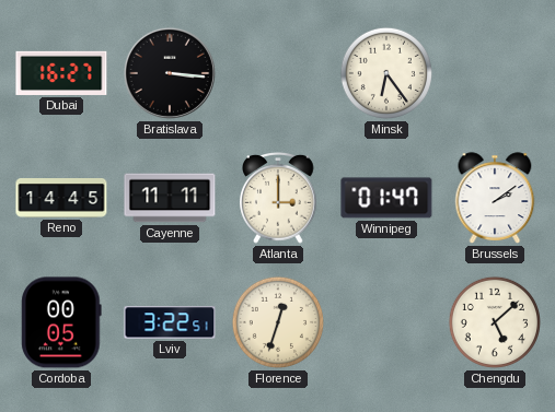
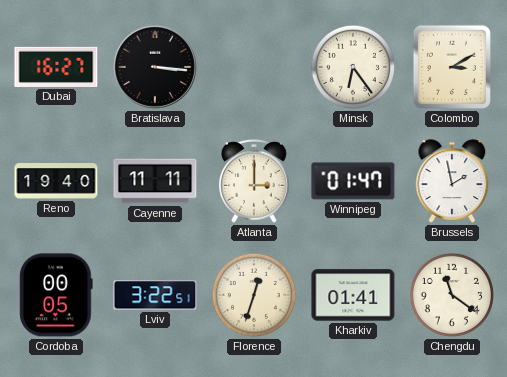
Colombo: none -> 3:10
Reno: 14:45 -> 19:40
Brussels: 2:09 -> 1:58
Kharkiv: none -> 01:41
Chengdu: 5:08 -> 11:21
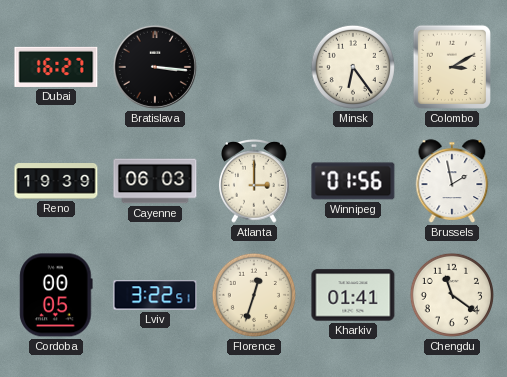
Reno: 19:40 -> 19:39
Cayenne: 11:11 -> 06:03
Winnipeg: 01:47 -> 01:56
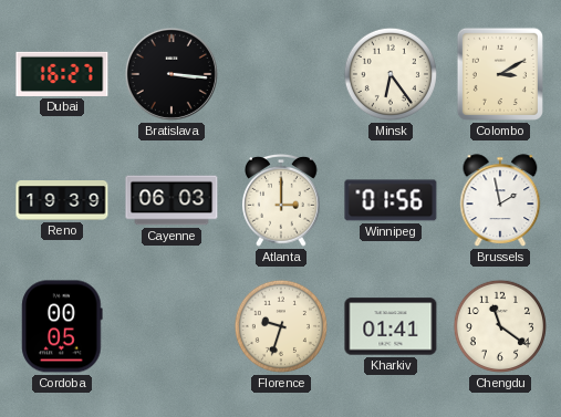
Lviv: 3:22 -> none
Florence: 12:33 -> 9:33
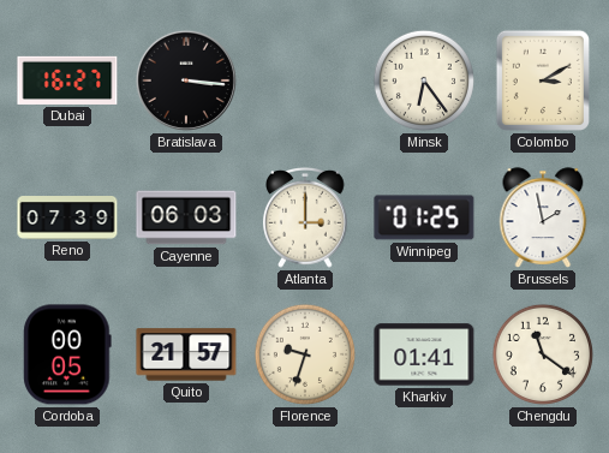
Reno: 19:39 -> 07:39
Winnipeg: 01:56 -> 01:25
Quito: none -> 21:57
